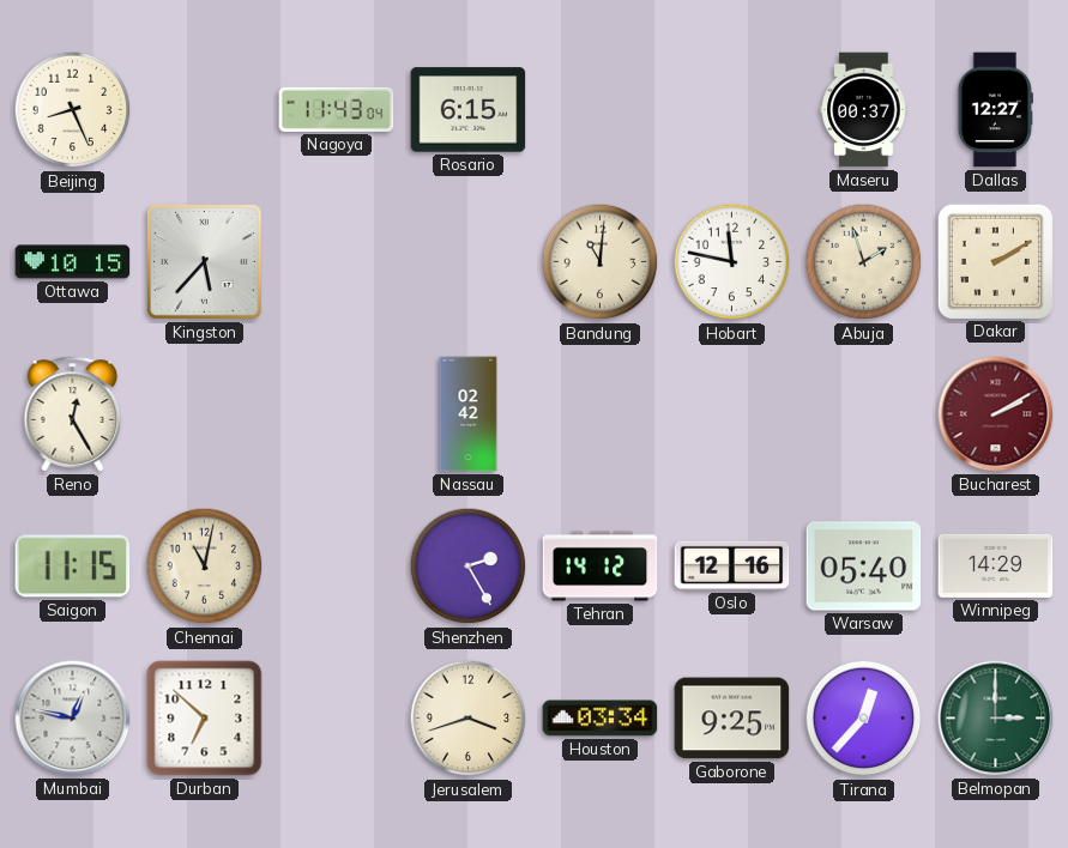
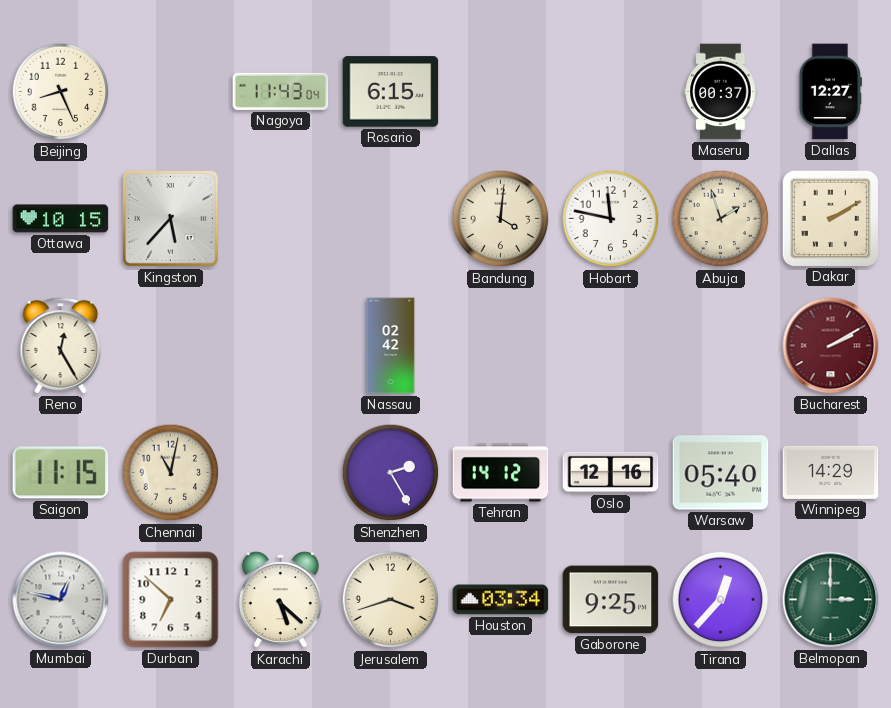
Bandung: 11:01 -> 4:01
Karachi: none -> 5:22
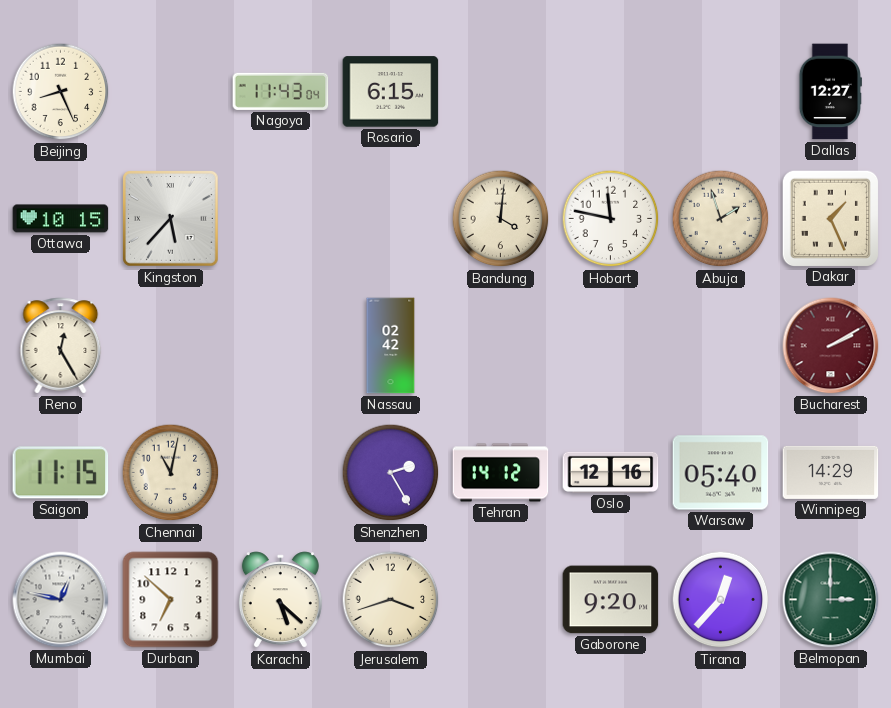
Maseru: 00:37 -> none
Dakar: 2:10 -> 1:26
Houston: 03:34 -> none
Gaborone: 9:25 -> 9:20
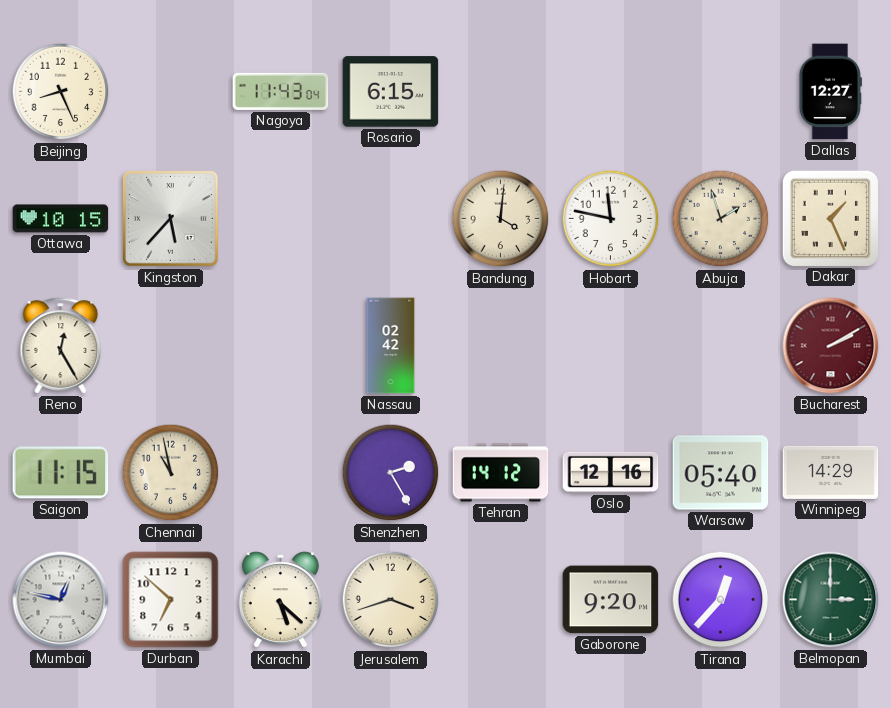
Chennai: 11:02 -> 10:58
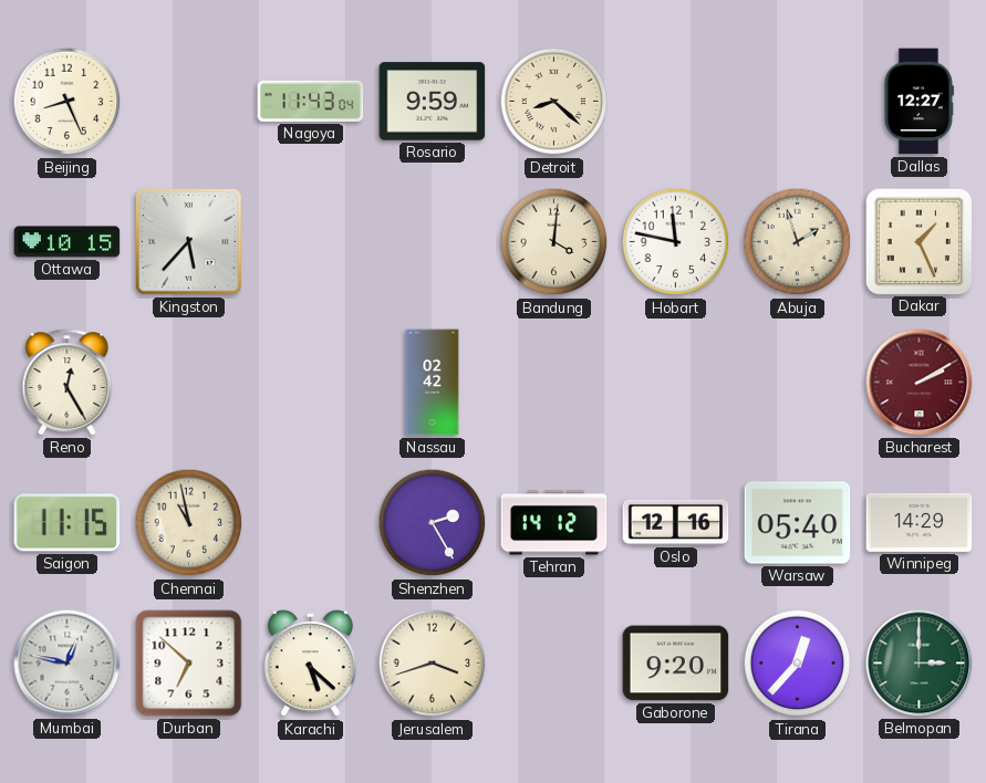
Rosario: 6:15 -> 9:59
Detroit: none -> 8:22
